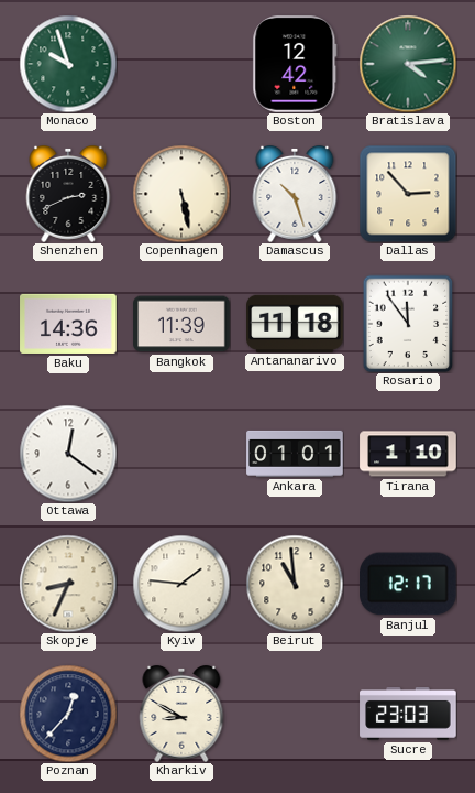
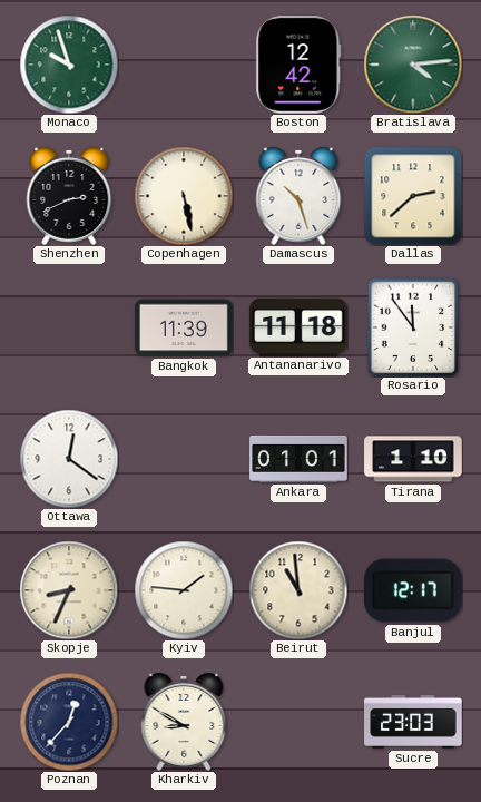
Dallas: 2:53 -> 2:38
Baku: 14:36 -> none
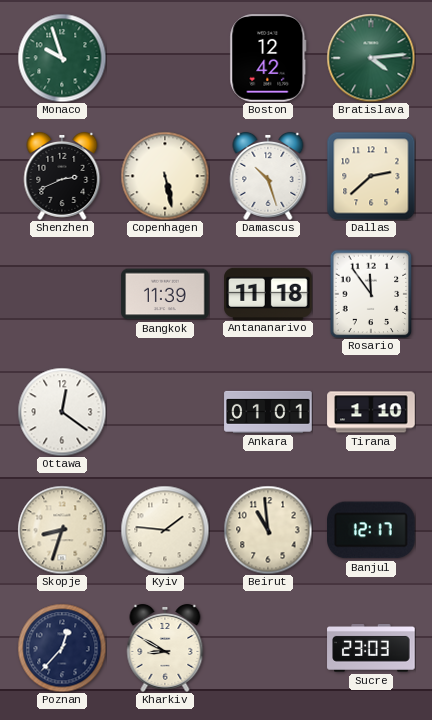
Skopje: 8:34 -> 8:33
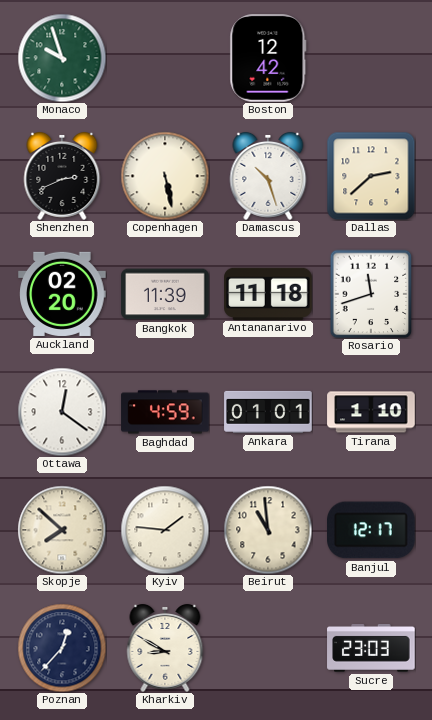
Bratislava: 4:14 -> none
Auckland: none -> 02:20
Rosario: 11:54 -> 11:42
Baghdad: none -> 4:59
Skopje: 8:33 -> 7:52
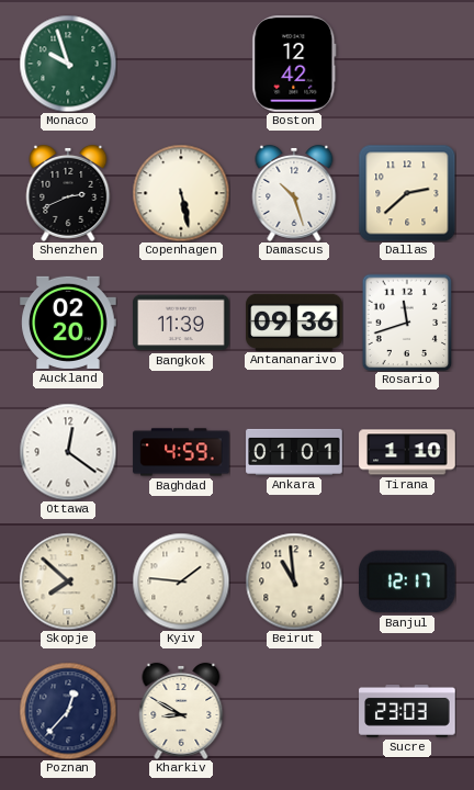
Antananarivo: 11:18 -> 09:36
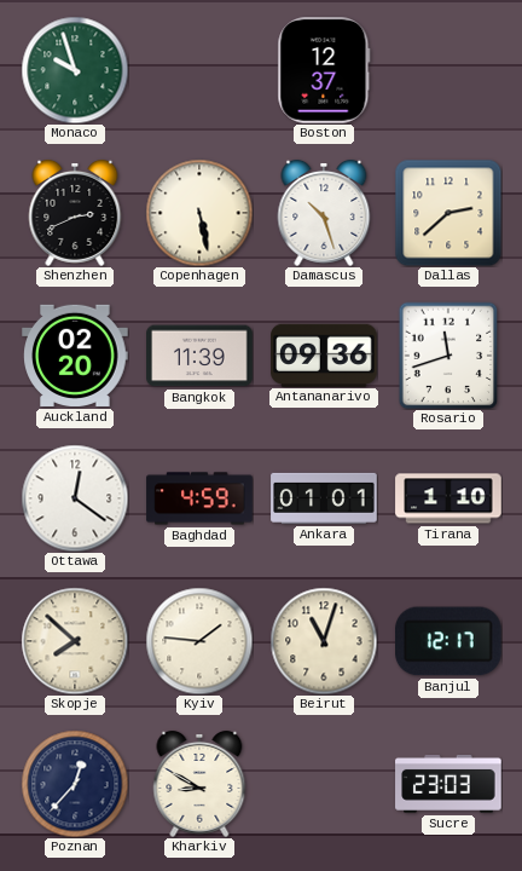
Boston: 12:42 -> 12:37
Beirut: 10:59 -> 11:03
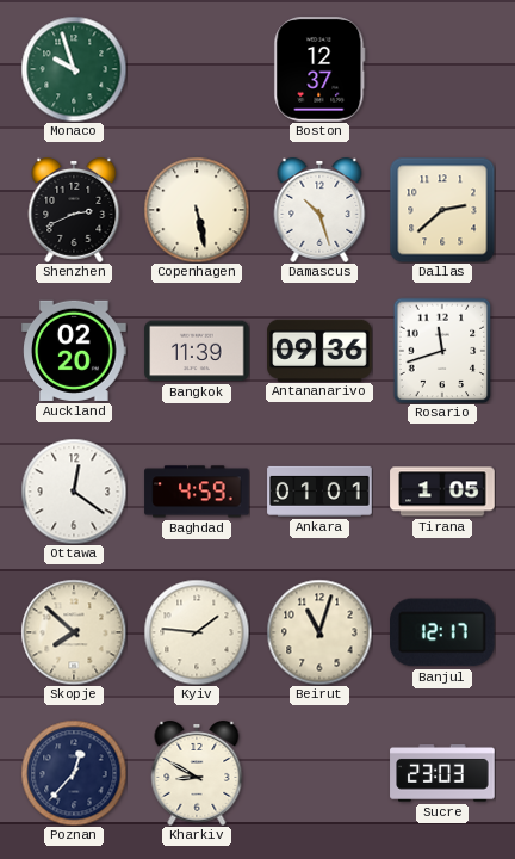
Tirana: 1:10 -> 1:05
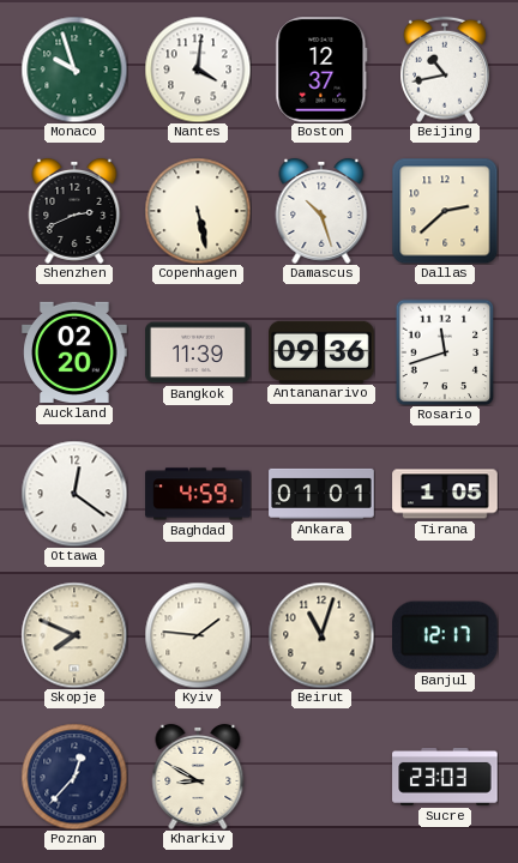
Nantes: none -> 4:01
Beijing: none -> 10:43
Skopje: 7:52 -> 7:49
